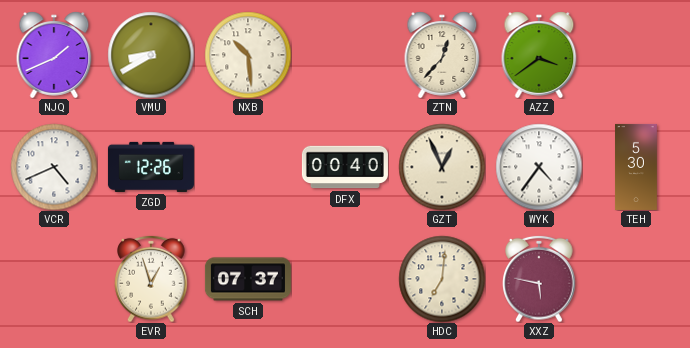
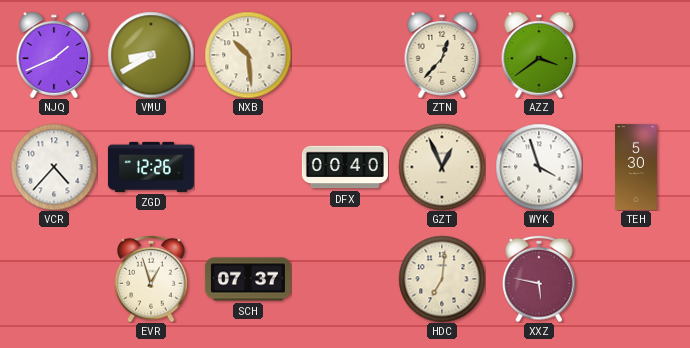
VCR: 4:41 -> 4:37
WYK: 4:36 -> 3:57
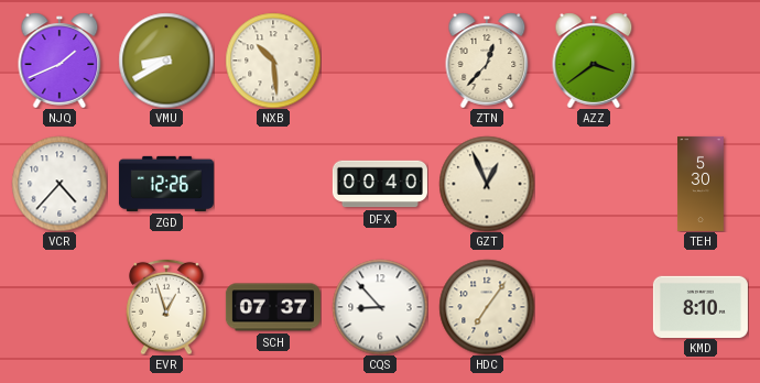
WYK: 3:57 -> none
CQS: none -> 8:53
HDC: 7:01 -> 7:06
XXZ: 5:47 -> none
KMD: none -> 8:10
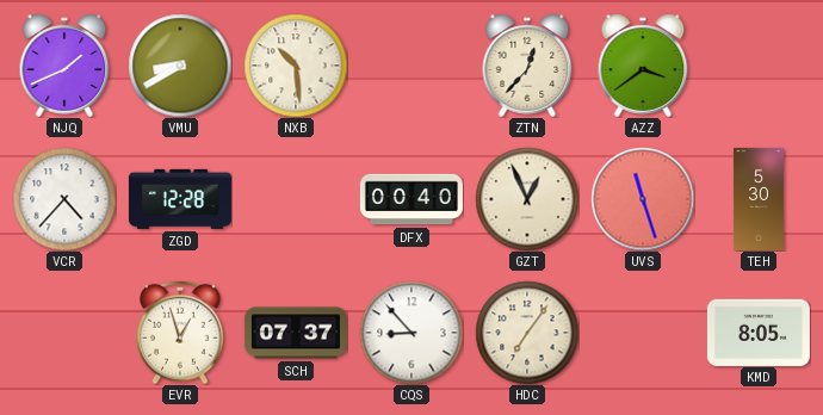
ZGD: 12:26 -> 12:28
UVS: none -> 11:27
KMD: 8:10 -> 8:05
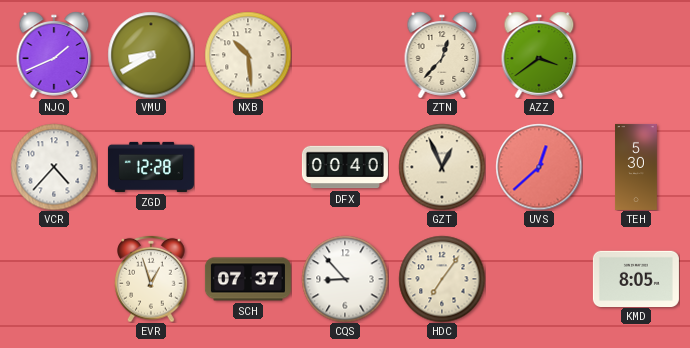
UVS: 11:27 -> 12:38
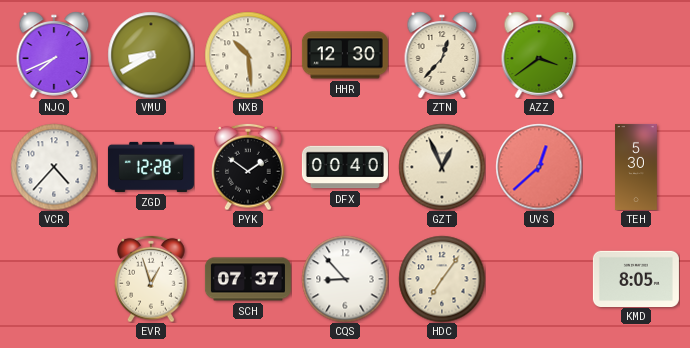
NJQ: 1:41 -> 7:41
HHR: none -> 12:30
PYK: none -> 1:51
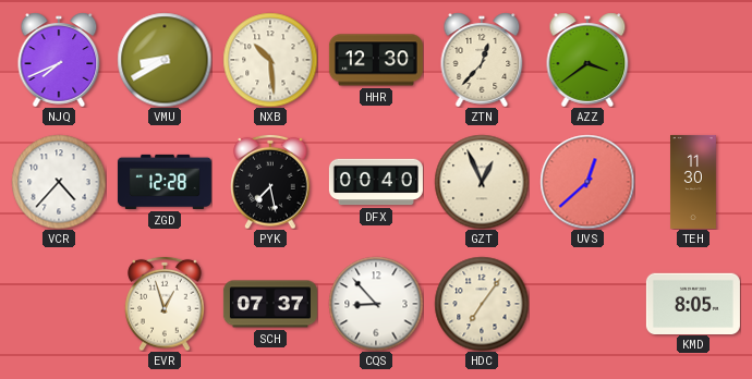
PYK: 1:51 -> 7:28
TEH: 5:30 -> 11:30
